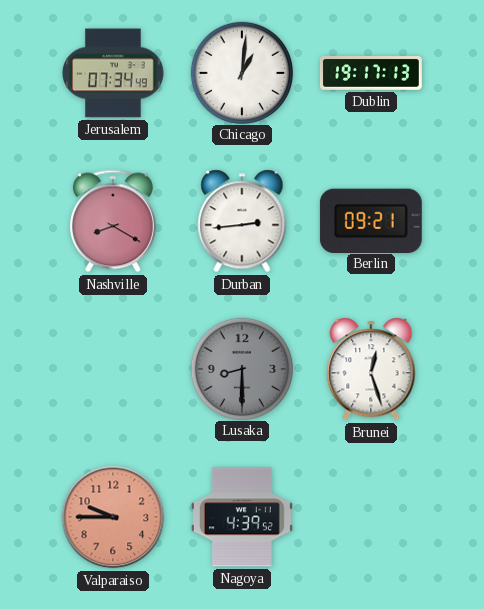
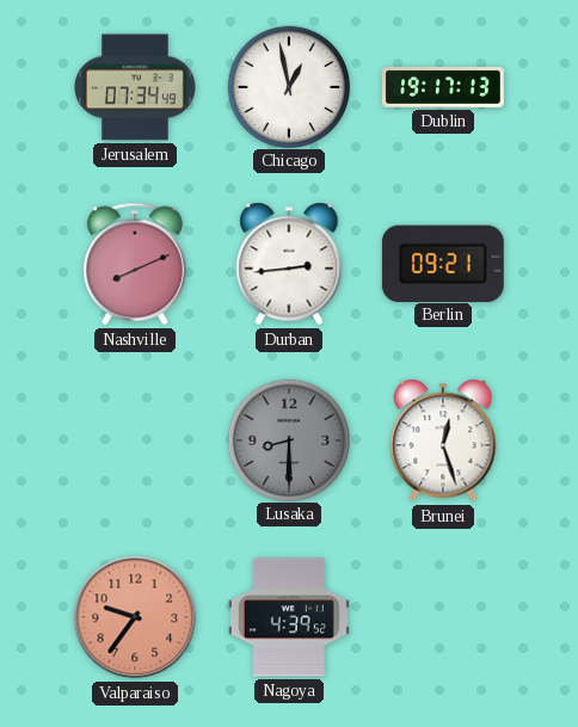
Chicago: 1:01 -> 12:58
Nashville: 8:20 -> 8:11
Valparaiso: 9:45 -> 9:36
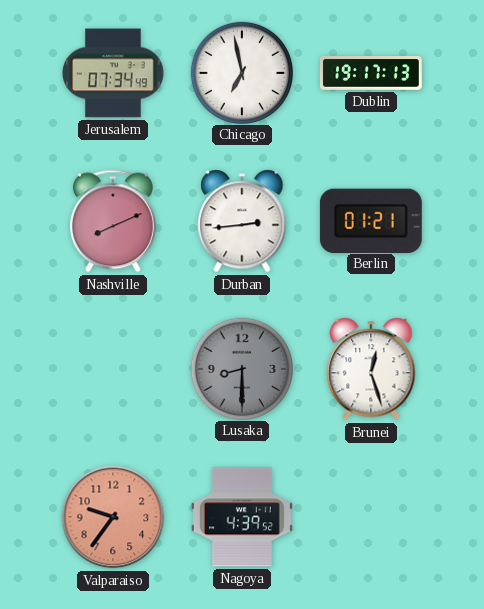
Chicago: 12:58 -> 6:58
Berlin: 09:21 -> 01:21
